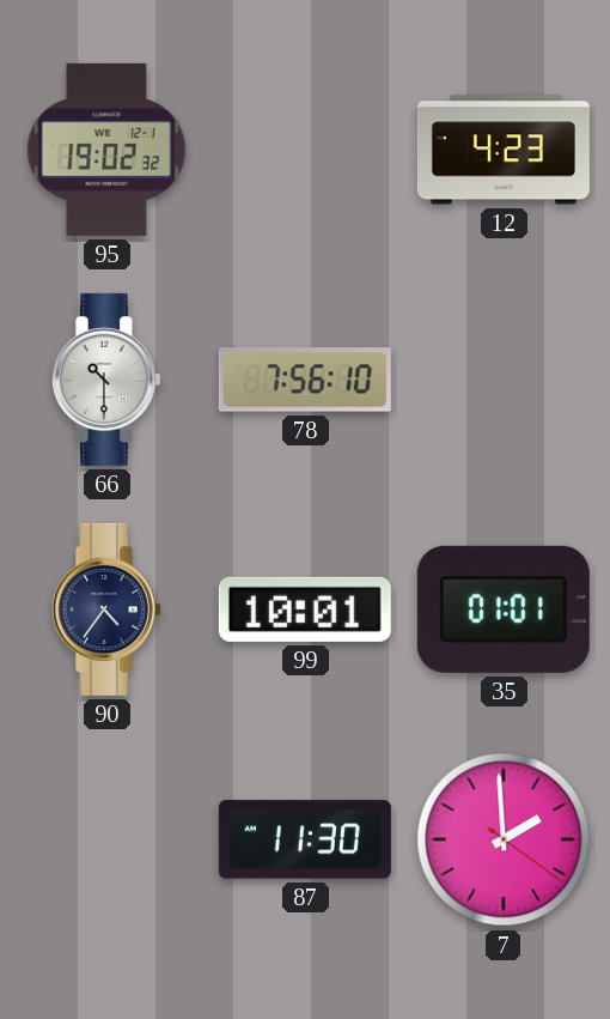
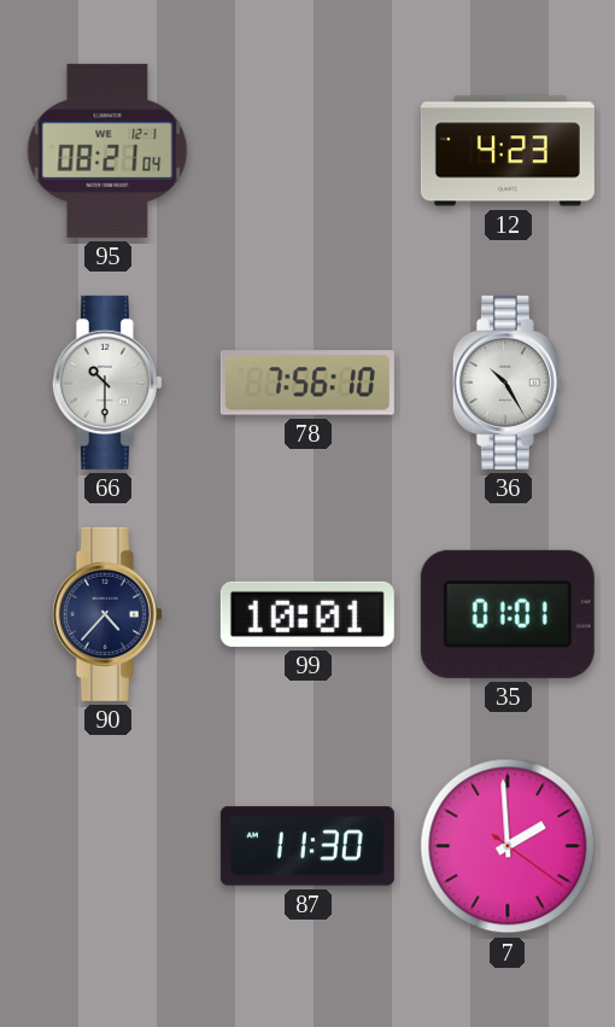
95: 19:02 -> 08:21
36: none -> 10:25
90: 4:36 -> 4:37
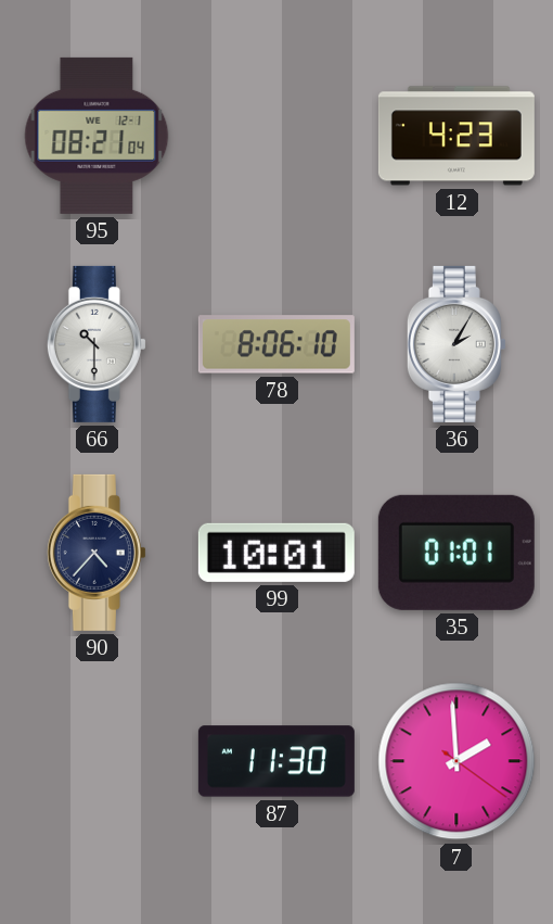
78: 7:56 -> 8:06
36: 10:25 -> 2:05
